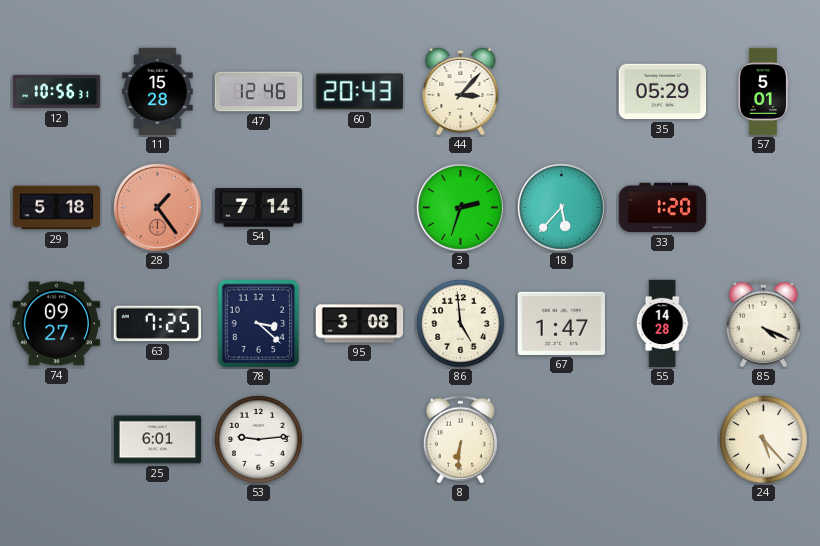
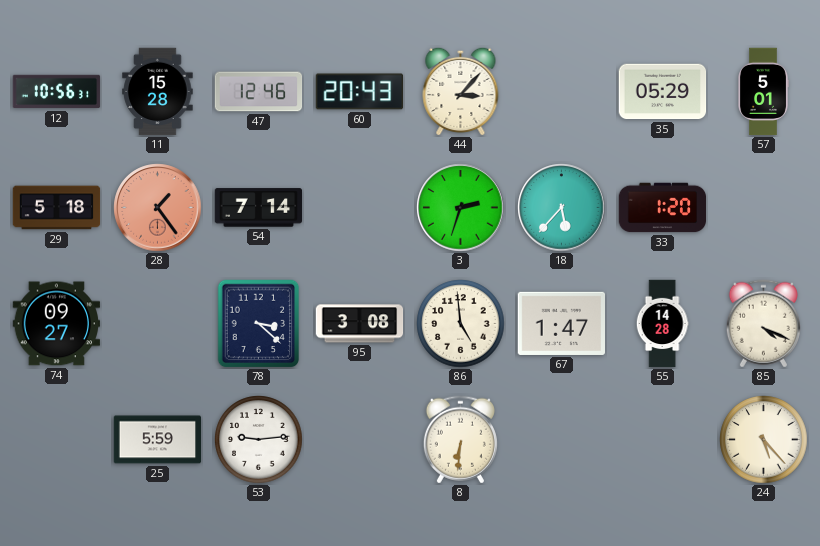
63: 7:25 -> none
25: 6:01 -> 5:59
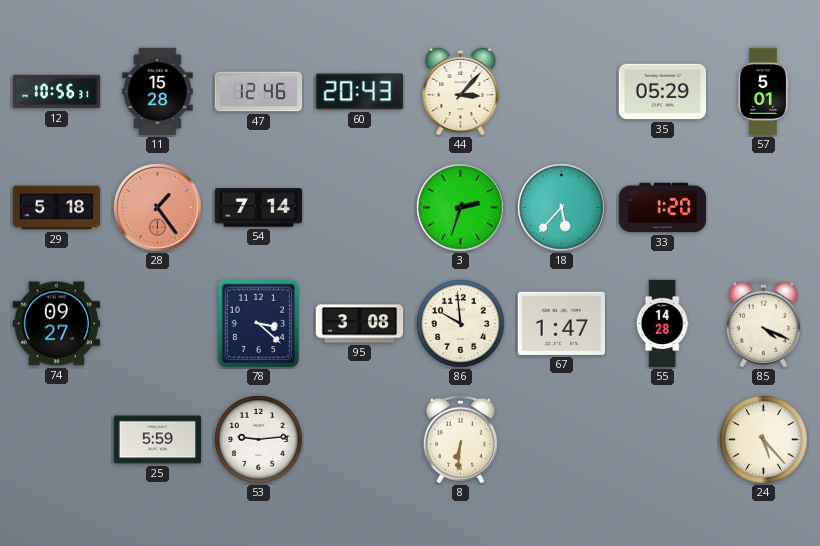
86: 4:59 -> 9:59
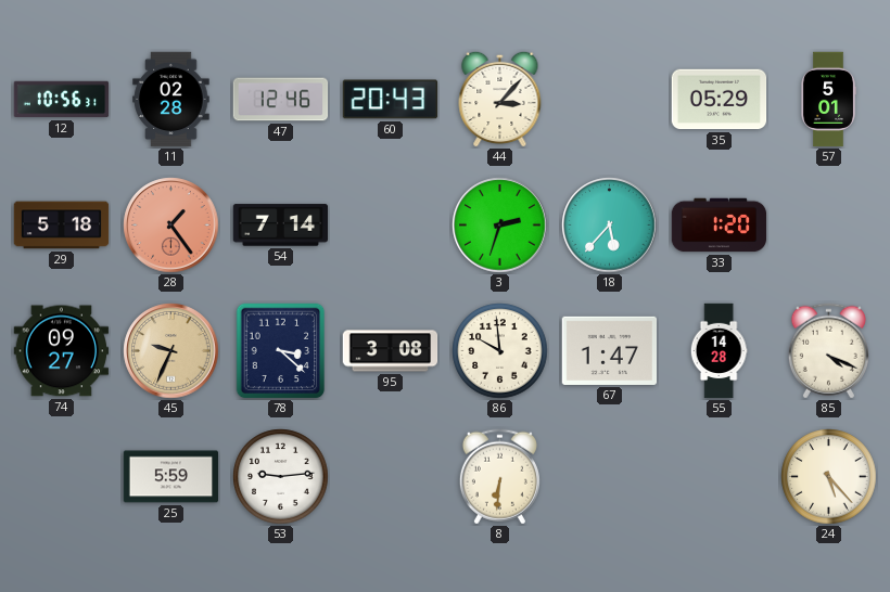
11: 15:28 -> 02:28
45: none -> 9:34
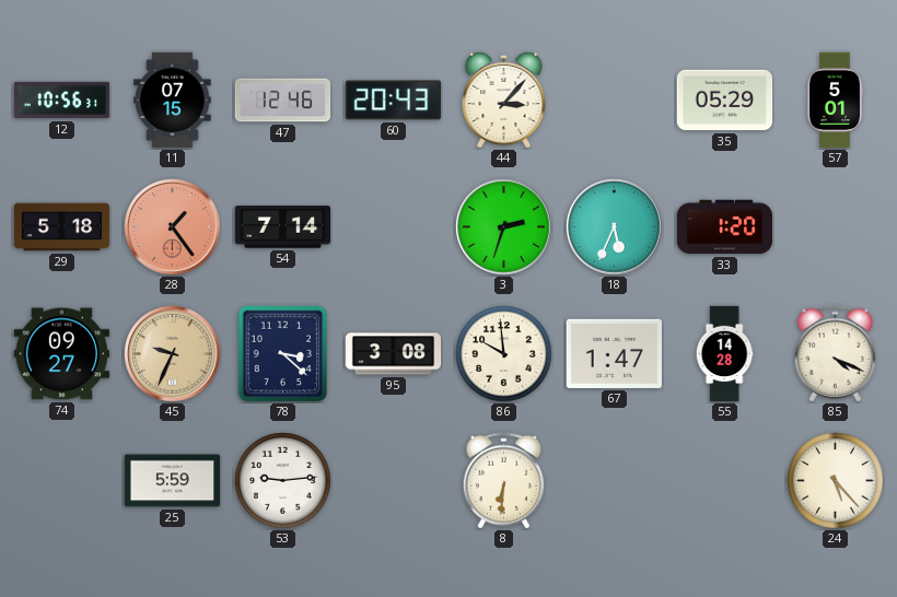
11: 02:28 -> 07:15
18: 5:37 -> 5:34
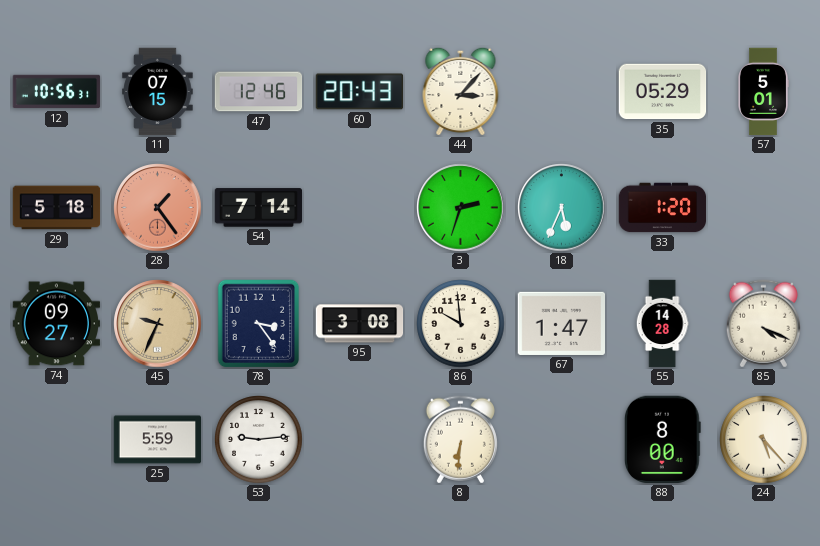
78: 3:22 -> 3:24
88: none -> 8:00
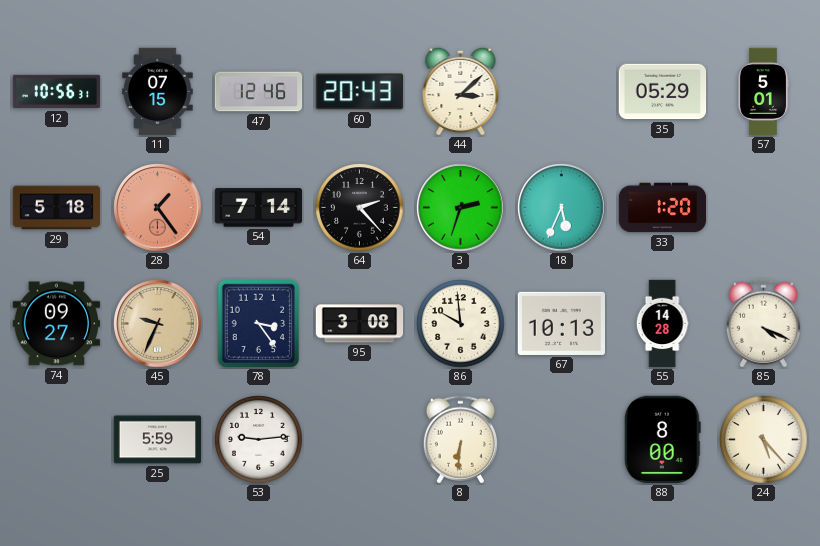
44: 3:07 -> 3:08
64: none -> 2:23
67: 1:47 -> 10:13
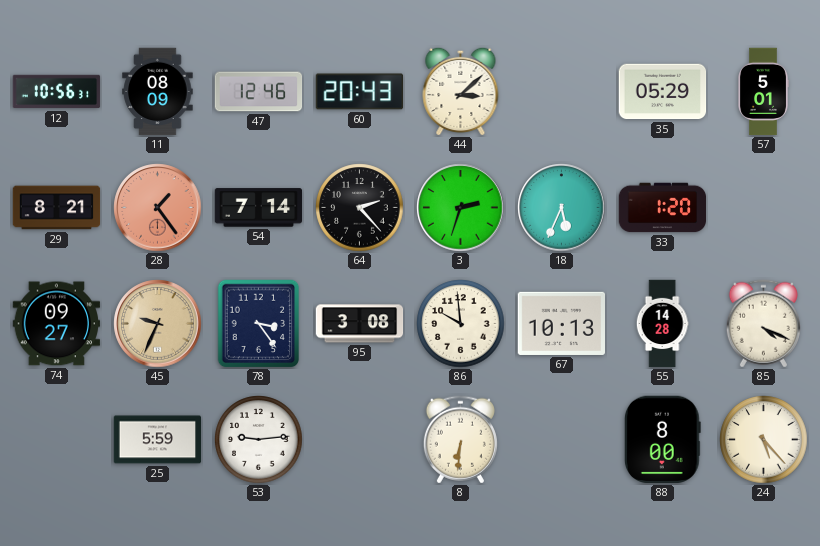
11: 07:15 -> 08:09
29: 5:18 -> 8:21
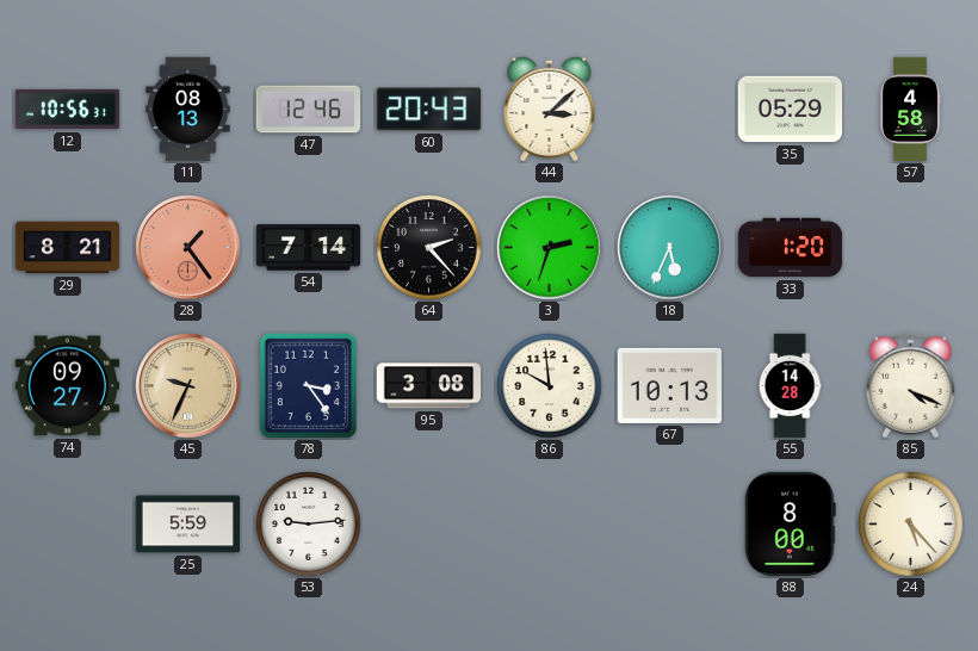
11: 08:09 -> 08:13
57: 5:01 -> 4:58
8: 6:31 -> none
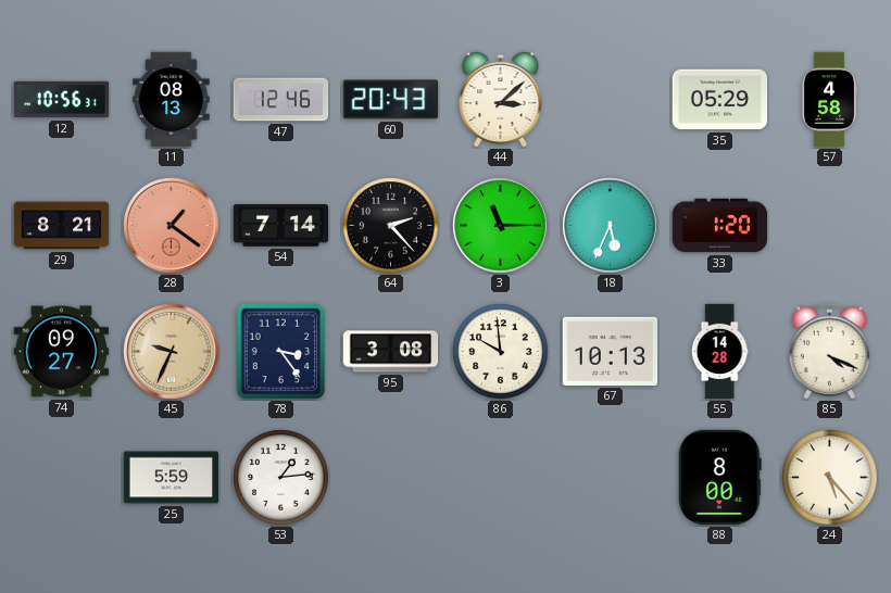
28: 1:24 -> 1:21
3: 2:33 -> 11:15
53: 9:14 -> 1:14
